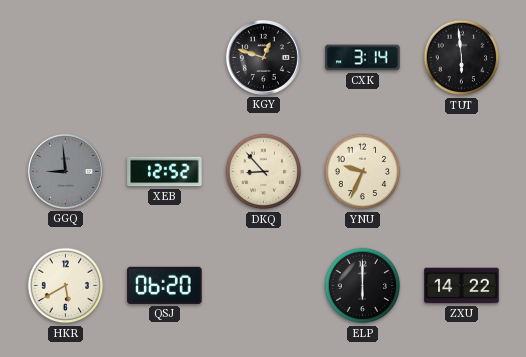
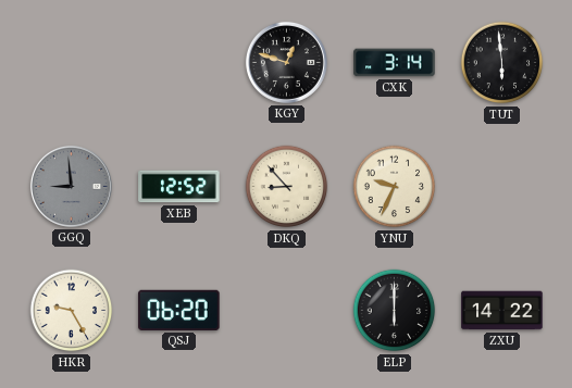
HKR: 5:40 -> 9:25
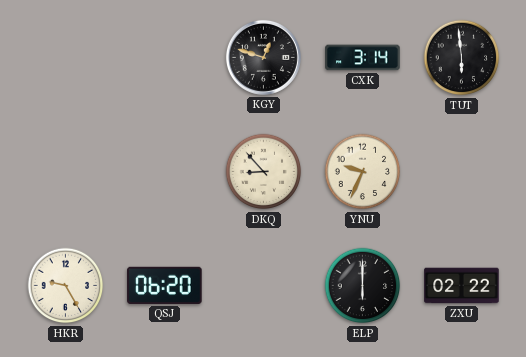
GGQ: 8:59 -> none
XEB: 12:52 -> none
ZXU: 14:22 -> 02:22
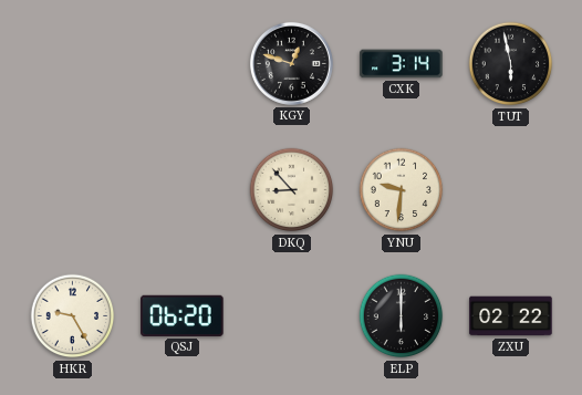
TUT: 5:59 -> 5:58
YNU: 9:34 -> 9:31
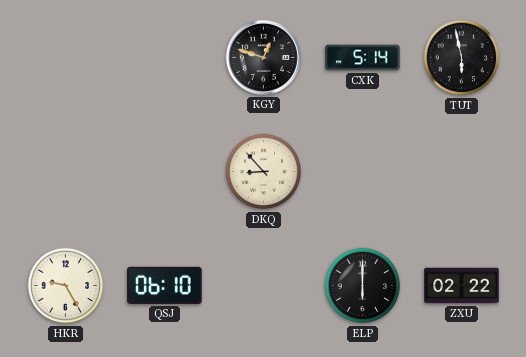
CXK: 3:14 -> 5:14
YNU: 9:31 -> none
QSJ: 06:20 -> 06:10
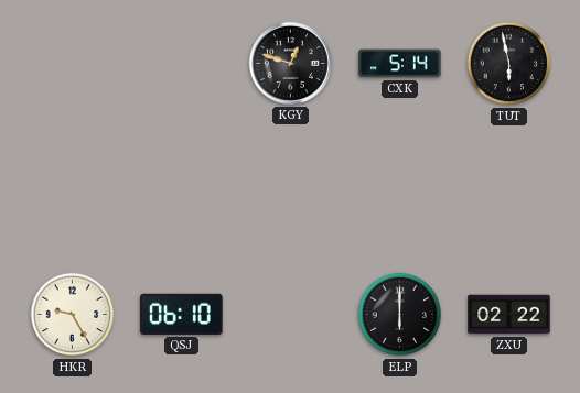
DKQ: 8:53 -> none
